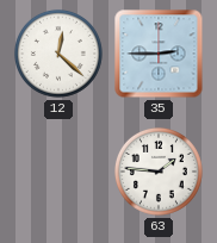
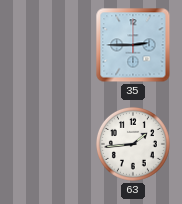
12: 12:22 -> none
63: 1:46 -> 1:44
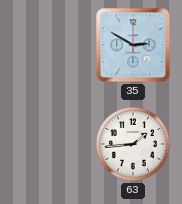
35: 2:45 -> 2:50
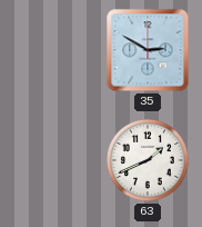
63: 1:44 -> 1:41
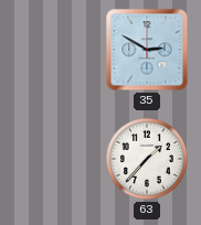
63: 1:41 -> 1:37
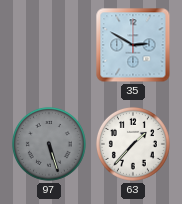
97: none -> 5:27
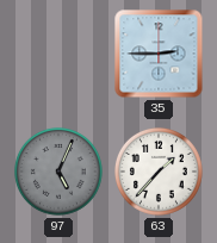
35: 2:50 -> 2:45
97: 5:27 -> 5:04
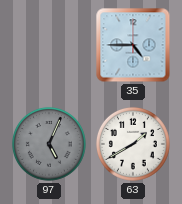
35: 2:45 -> 4:45
63: 1:37 -> 1:40
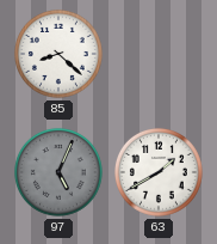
85: none -> 8:22
35: 4:45 -> none
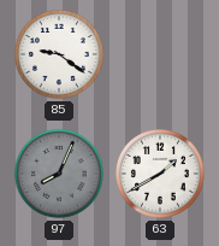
85: 8:22 -> 9:21
97: 5:04 -> 8:04
